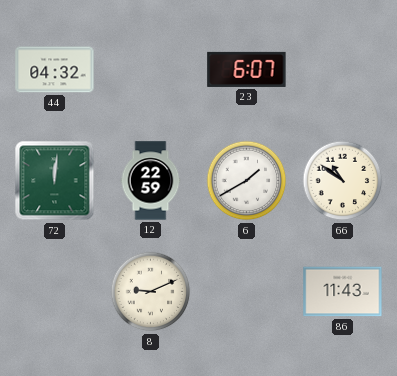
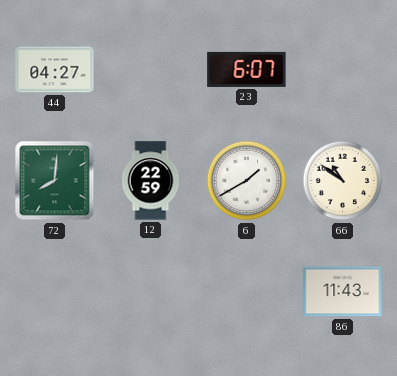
44: 04:32 -> 04:27
72: 12:01 -> 8:01
8: 9:11 -> none
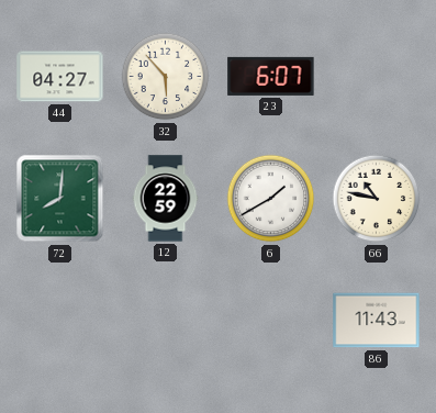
32: none -> 5:53
66: 10:51 -> 10:47
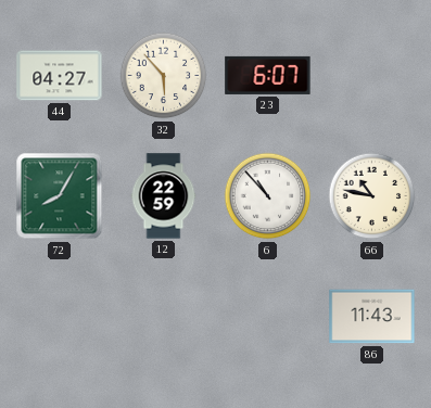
72: 8:01 -> 8:05
6: 1:40 -> 10:53
